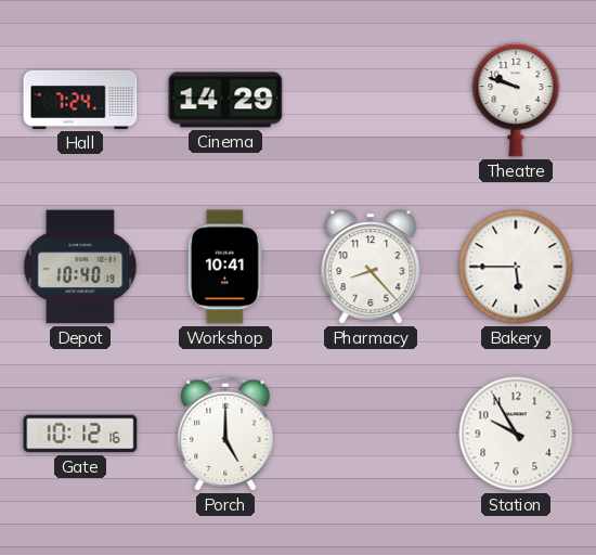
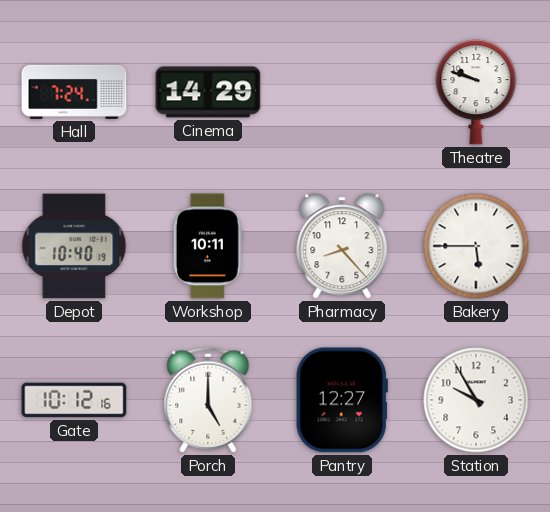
Workshop: 10:41 -> 10:11
Pantry: none -> 12:27
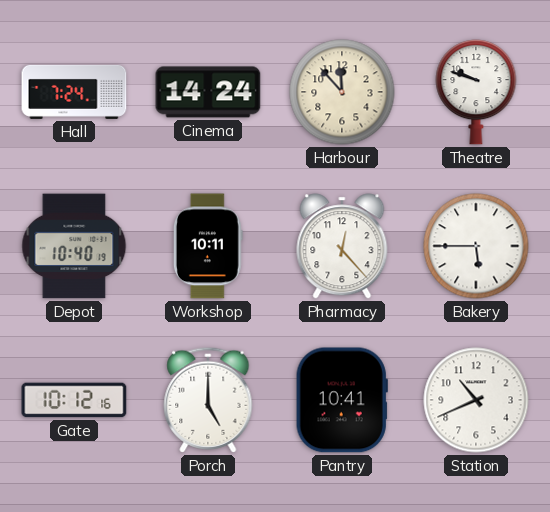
Cinema: 14:29 -> 14:24
Harbour: none -> 11:53
Pharmacy: 8:23 -> 12:23
Pantry: 12:27 -> 10:41
Station: 9:55 -> 10:41
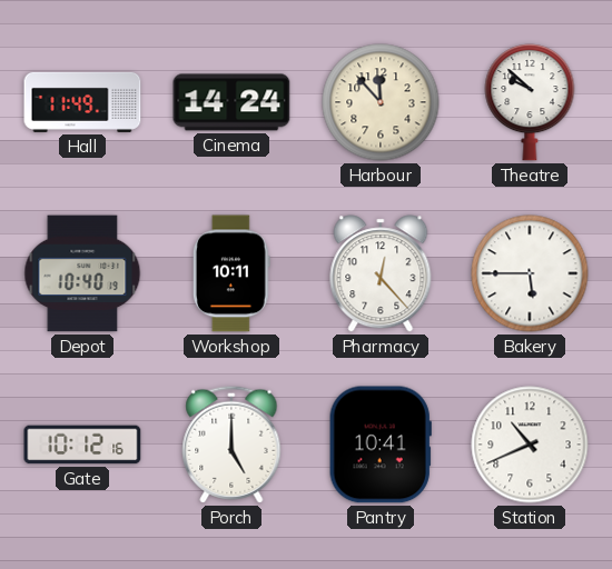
Hall: 7:24 -> 11:49
Theatre: 9:48 -> 9:52
